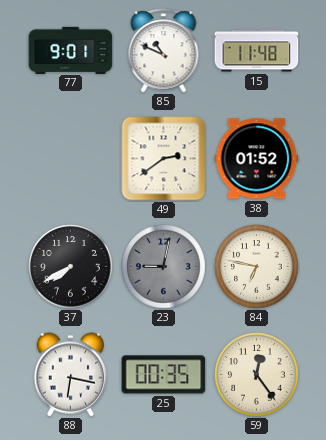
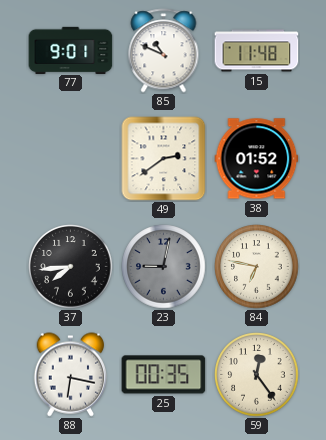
37: 7:40 -> 7:44
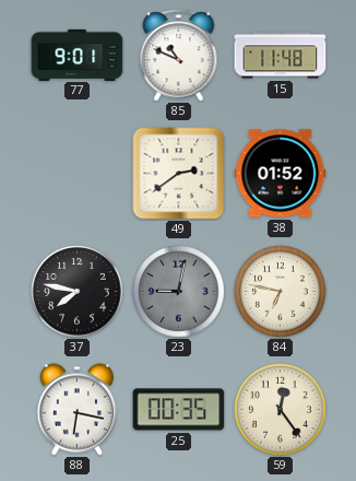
37: 7:44 -> 7:47
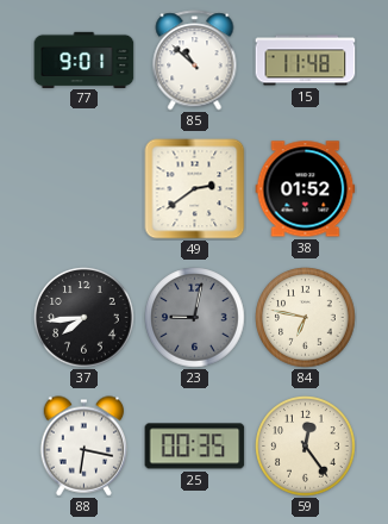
85: 10:49 -> 10:52
37: 7:47 -> 7:44
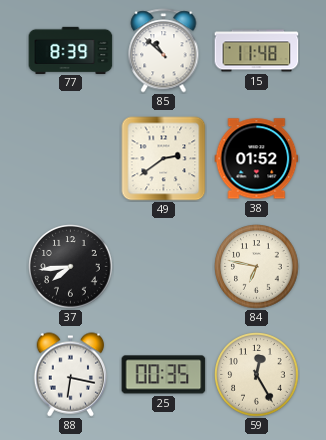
77: 9:01 -> 8:39
23: 9:02 -> none
59: 12:24 -> 12:25
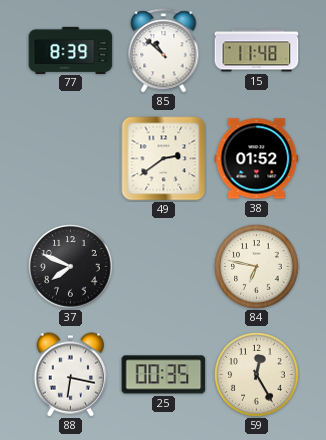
37: 7:44 -> 7:49
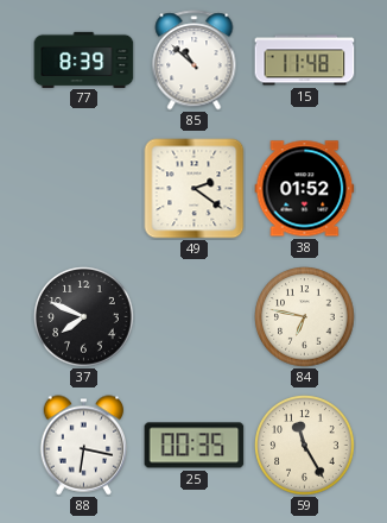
49: 2:39 -> 2:21
59: 12:25 -> 11:25
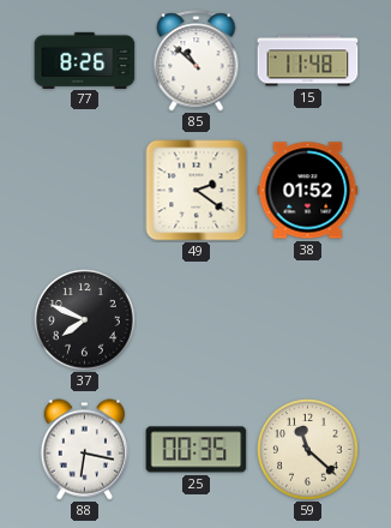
77: 8:39 -> 8:26
84: 6:47 -> none
59: 11:25 -> 11:22
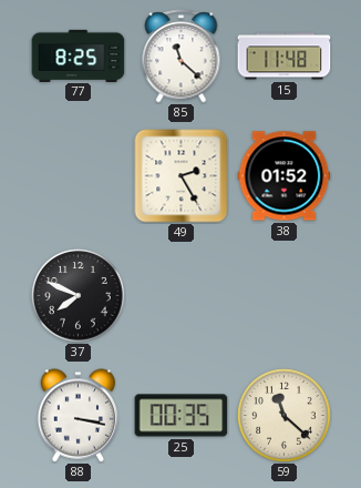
77: 8:26 -> 8:25
85: 10:52 -> 11:22
49: 2:21 -> 2:25
88: 6:17 -> 3:17
